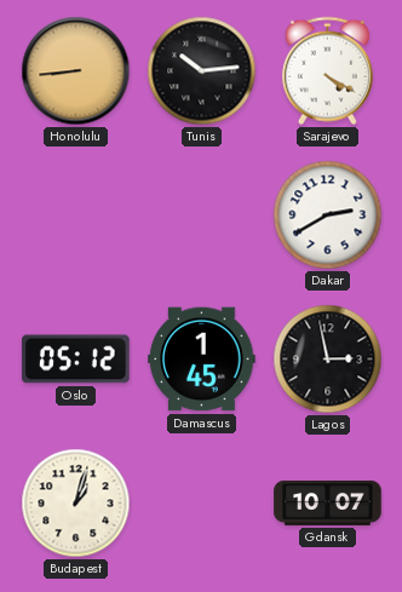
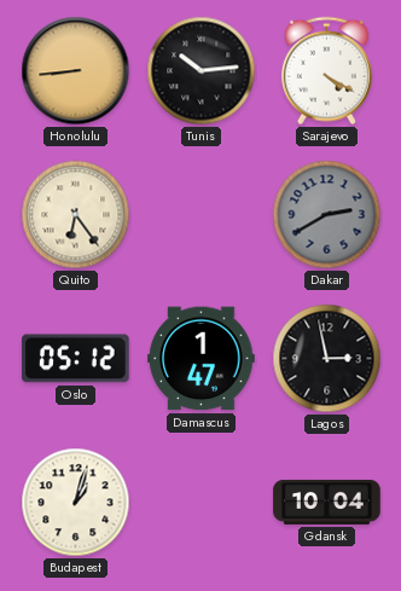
Quito: none -> 6:24
Dakar dial: white -> grey
Damascus: 1:45 -> 1:47
Gdansk: 10:07 -> 10:04
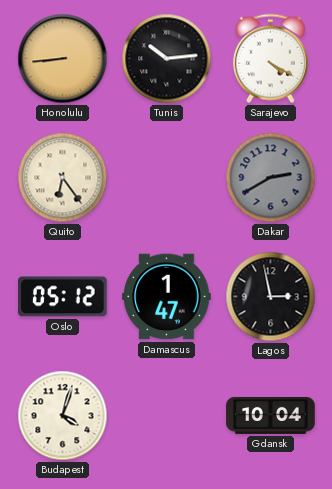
Budapest: 1:03 -> 4:03
